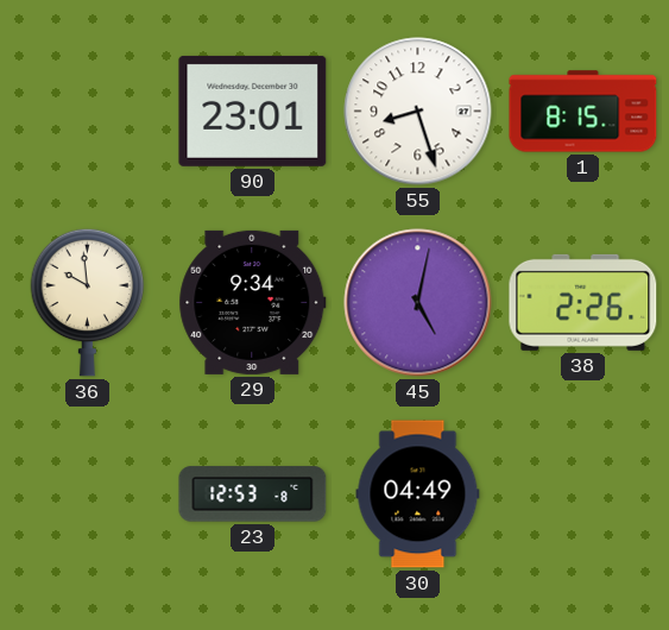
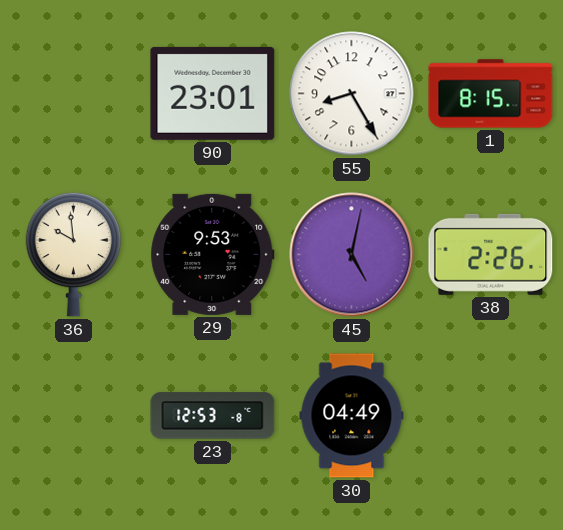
55: 8:27 -> 8:25
29: 9:34 -> 9:53
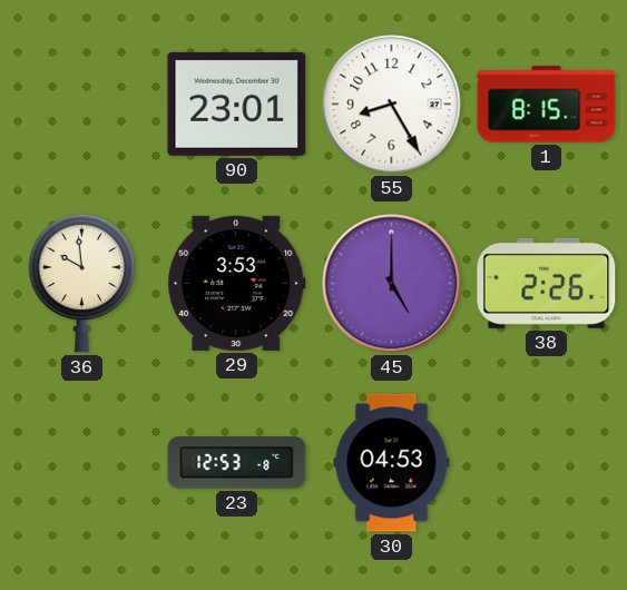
29: 9:53 -> 3:53
45: 5:02 -> 5:00
30: 04:49 -> 04:53
